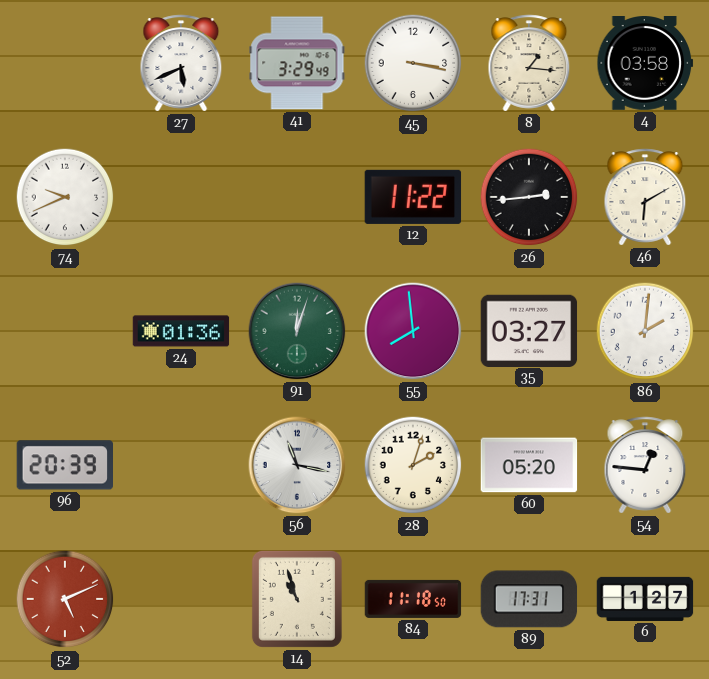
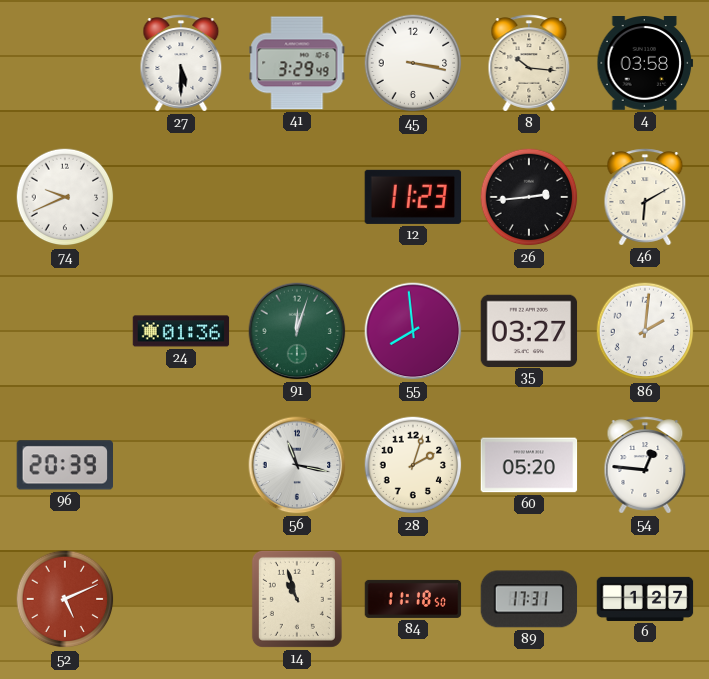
27: 5:41 -> 5:30
8: 1:16 -> 10:16
12: 11:22 -> 11:23
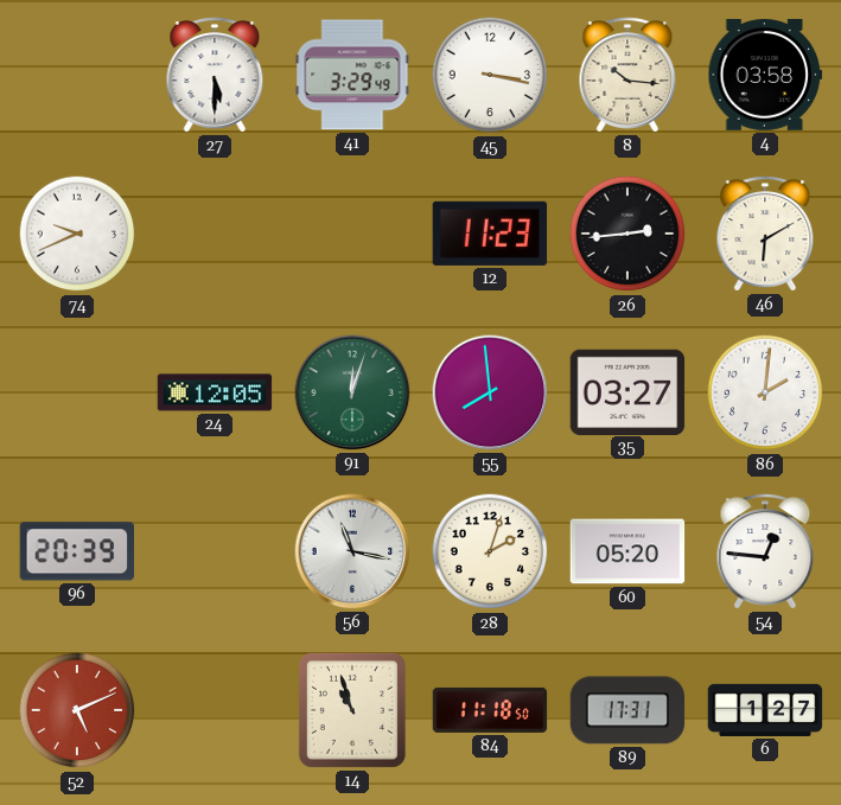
24: 01:36 -> 12:05
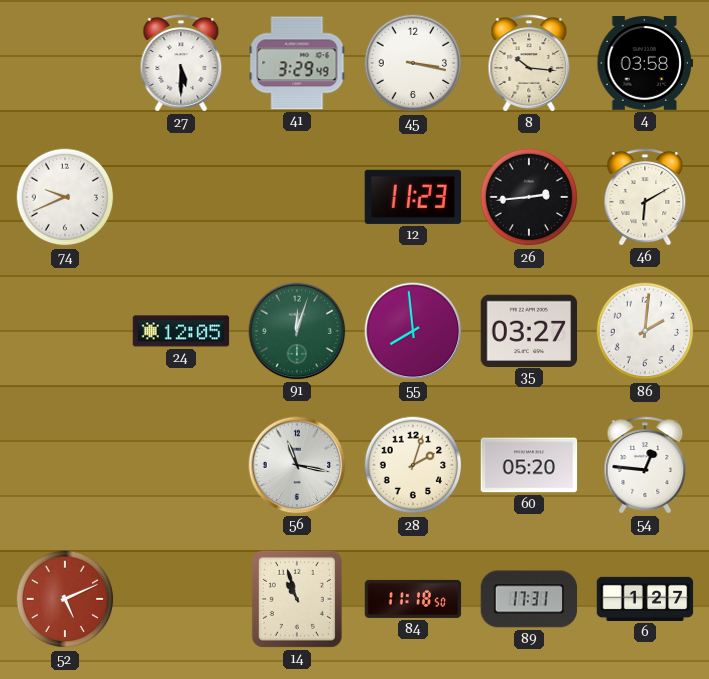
96: 20:39 -> none
